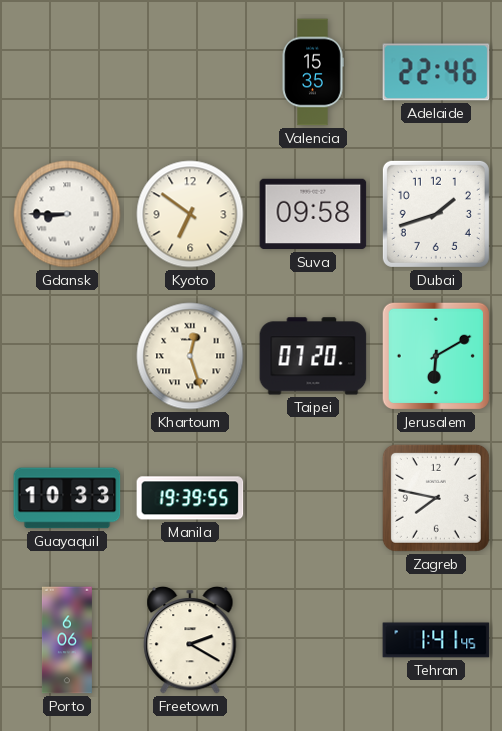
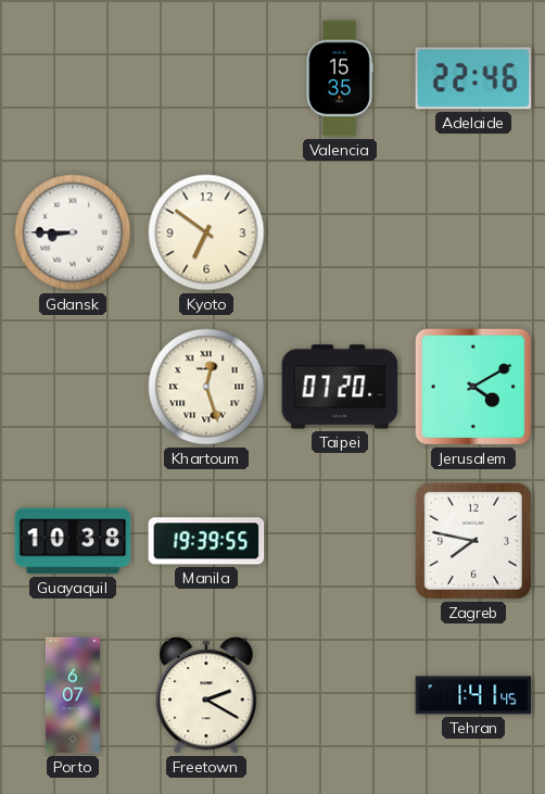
Suva: 09:58 -> none
Dubai: 1:42 -> none
Jerusalem: 6:10 -> 4:10
Guayaquil: 10:33 -> 10:38
Porto: 6:06 -> 6:07
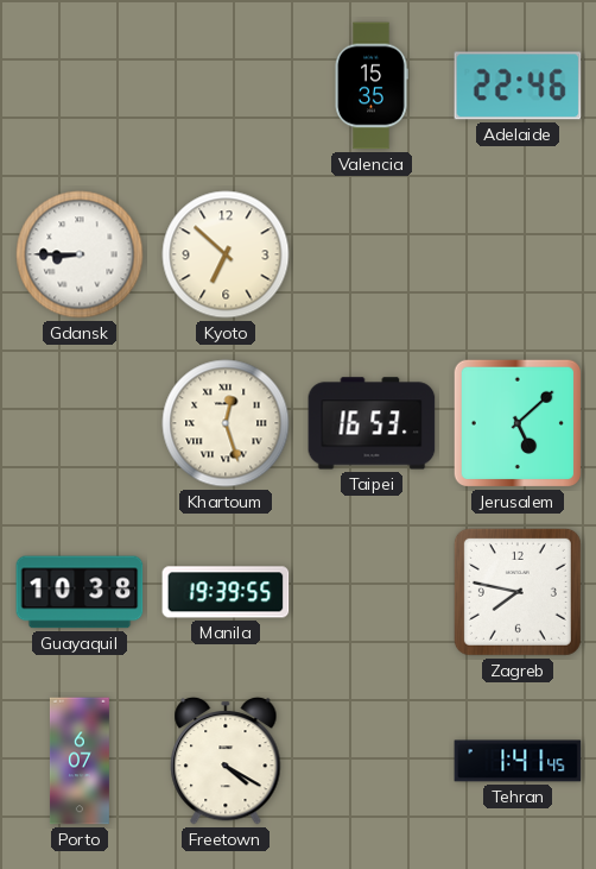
Kyoto: 6:51 -> 6:52
Taipei: 07:20 -> 16:53
Jerusalem: 4:10 -> 5:08
Freetown: 2:20 -> 4:20
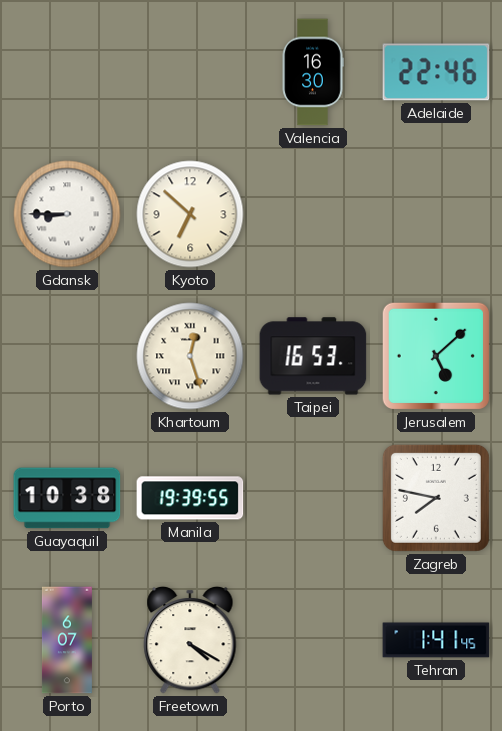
Valencia: 15:35 -> 16:30
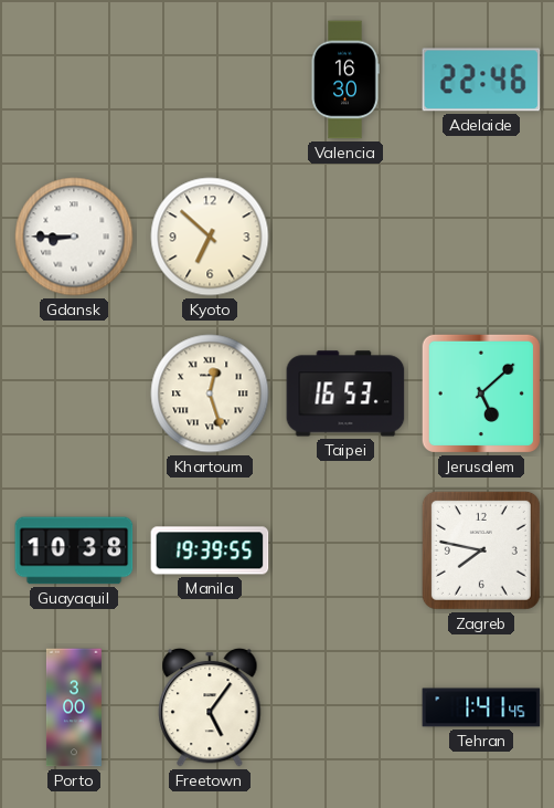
Porto: 6:07 -> 3:00
Freetown: 4:20 -> 5:06
